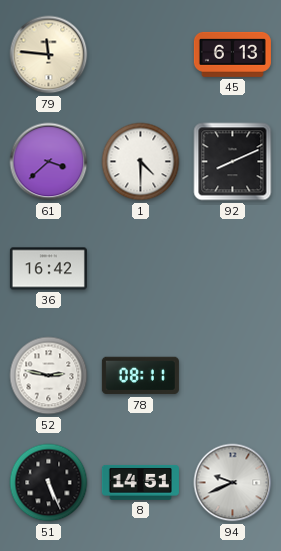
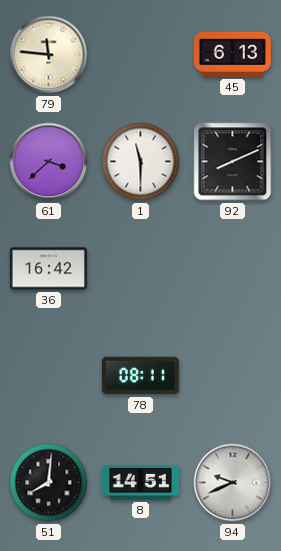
1: 4:30 -> 11:30
52: 2:47 -> none
51: 5:26 -> 8:01
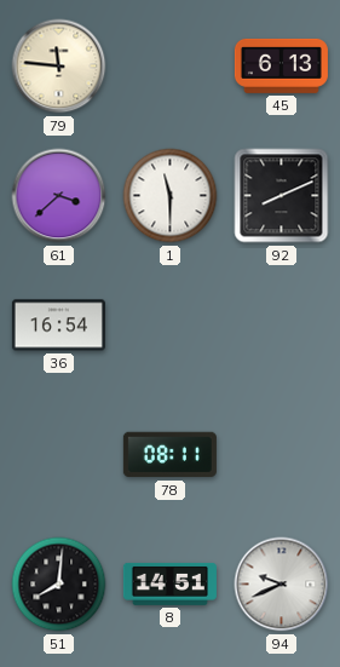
36: 16:42 -> 16:54
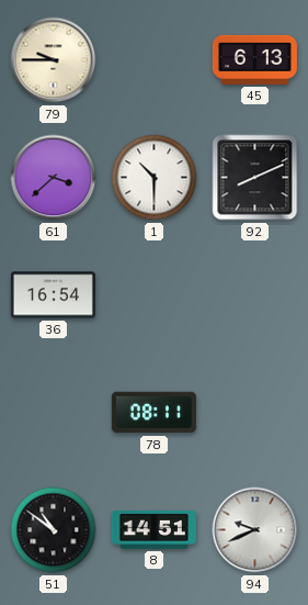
79: 11:46 -> 9:45
1: 11:30 -> 10:30
51: 8:01 -> 10:51
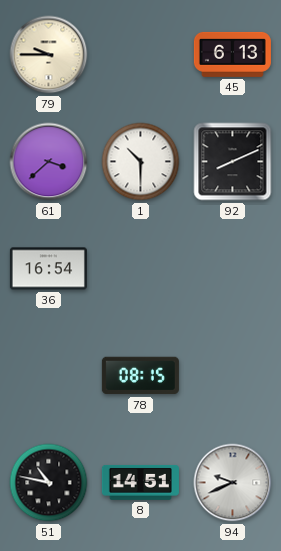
78: 08:11 -> 08:15
51: 10:51 -> 10:47
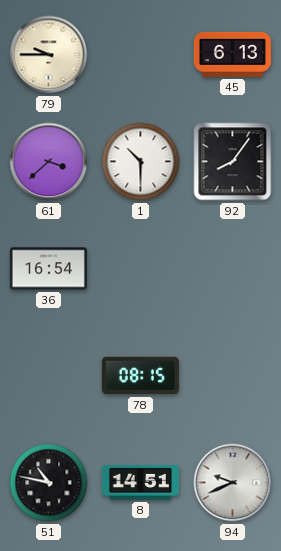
92: 8:11 -> 8:06
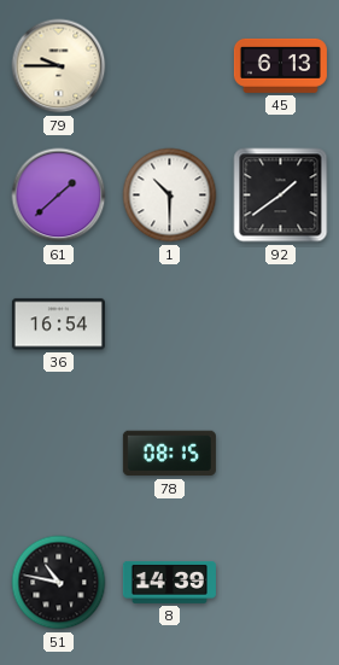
61: 3:38 -> 1:38
92: 8:06 -> 1:39
8: 14:51 -> 14:39
94: 9:41 -> none
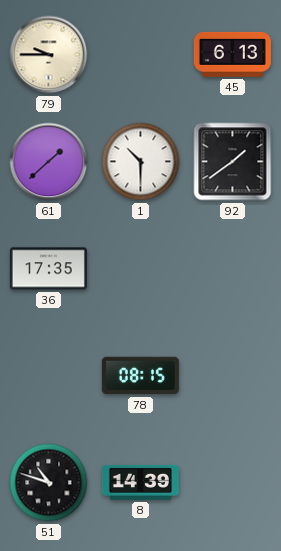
36: 16:54 -> 17:35
51: 10:47 -> 10:48
